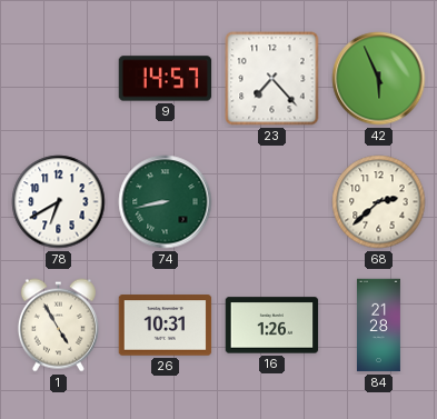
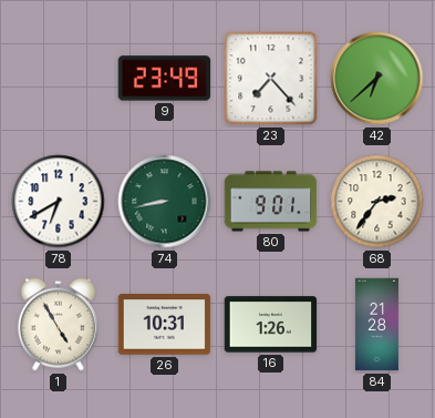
9: 14:57 -> 23:49
42: 5:56 -> 6:38
80: none -> 9:01
68: 2:38 -> 2:36
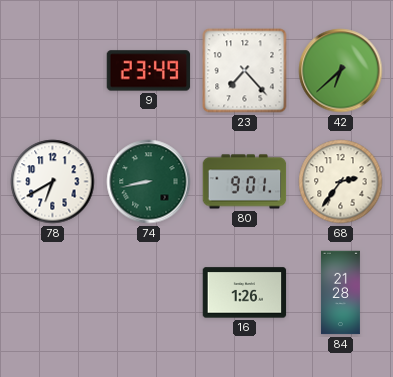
1: 4:55 -> none
26: 10:31 -> none
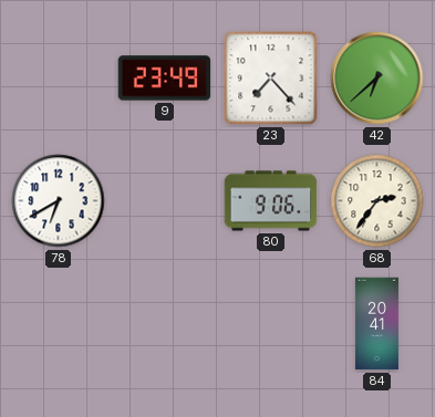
74: 8:43 -> none
80: 9:01 -> 9:06
16: 1:26 -> none
84: 21:28 -> 20:41
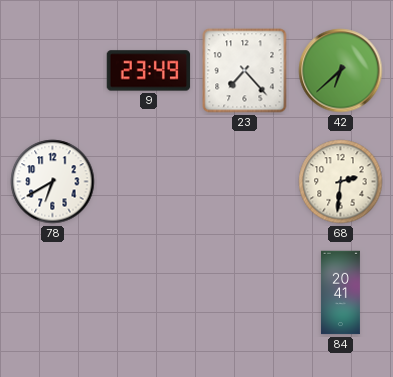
80: 9:06 -> none
68: 2:36 -> 2:31
